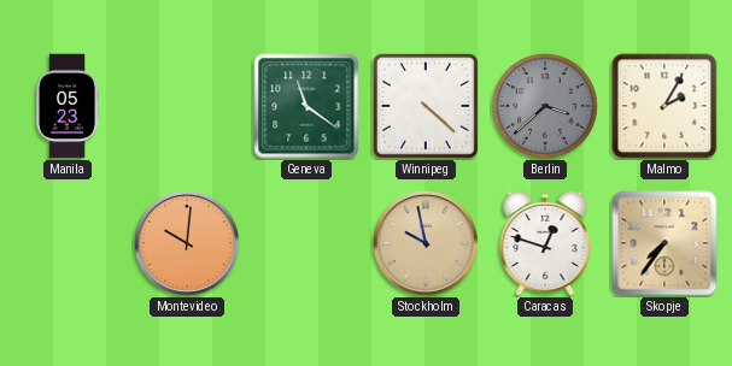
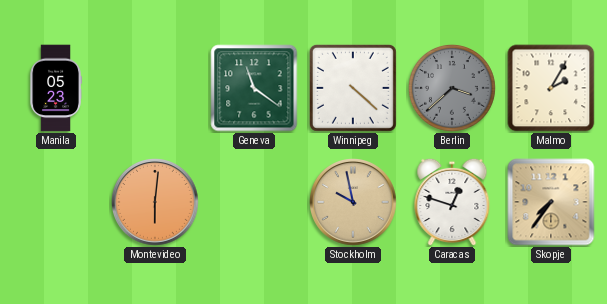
Montevideo: 10:01 -> 6:01
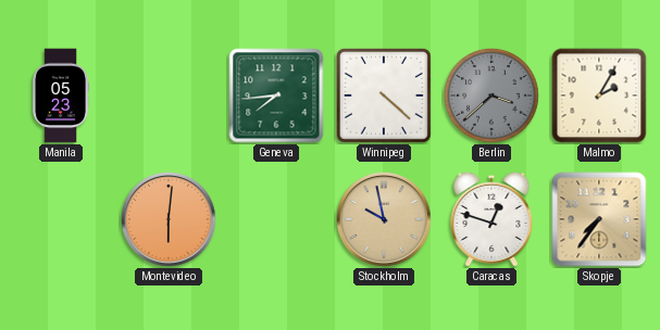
Geneva: 11:21 -> 7:44
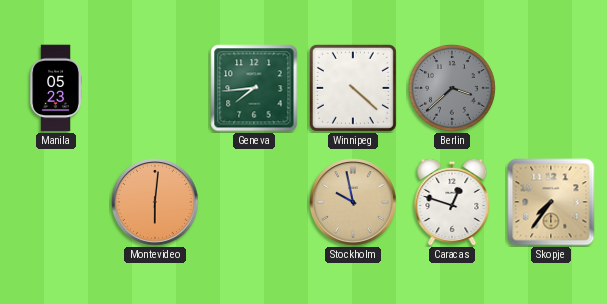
Malmo: 2:05 -> none
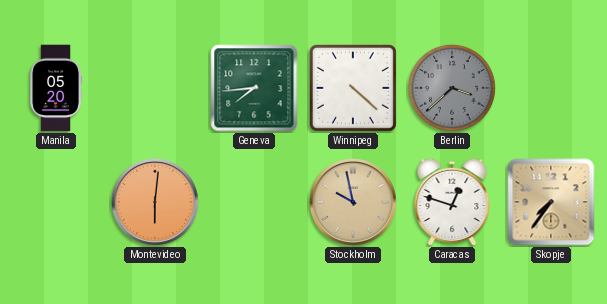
Manila: 05:23 -> 05:20
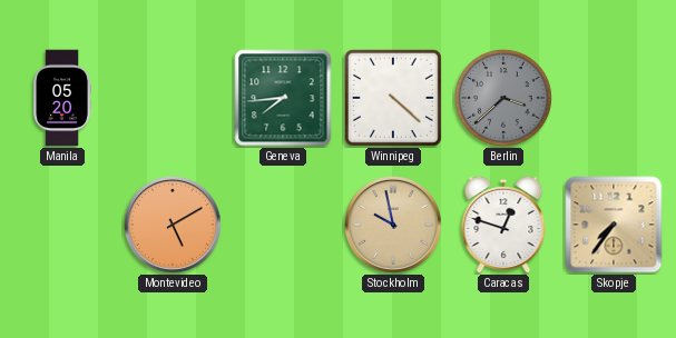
Montevideo: 6:01 -> 5:10
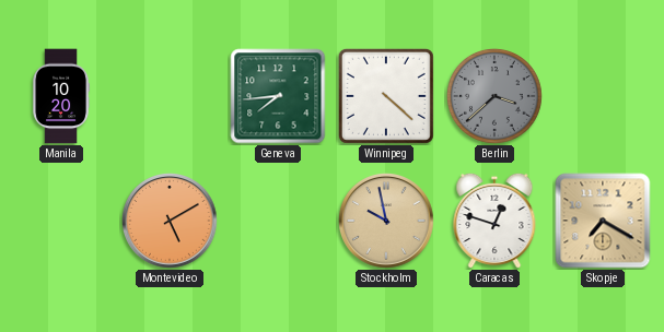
Manila: 05:20 -> 10:20
Skopje: 7:36 -> 7:20
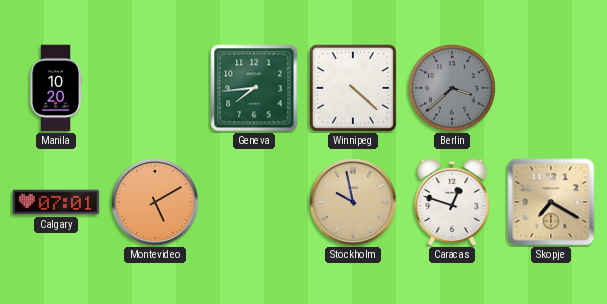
Calgary: none -> 07:01
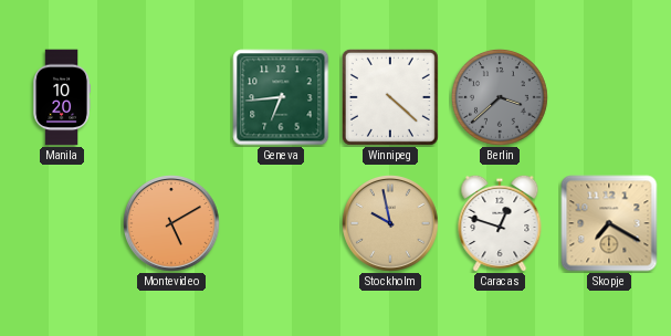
Geneva: 7:44 -> 6:44
Calgary: 07:01 -> none
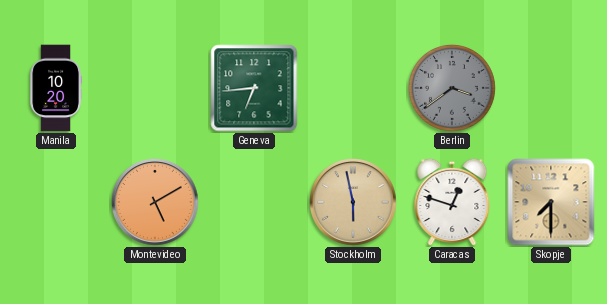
Winnipeg: 4:22 -> none
Berlin: 3:38 -> 3:39
Stockholm: 9:58 -> 5:58
Skopje: 7:20 -> 7:30
